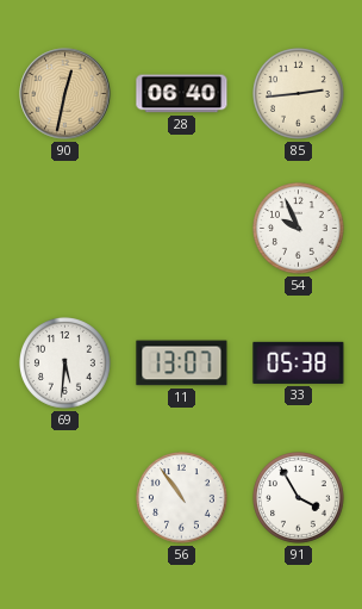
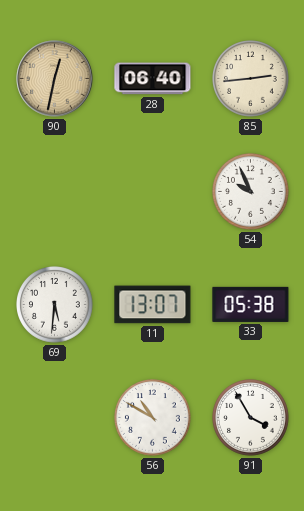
56: 10:54 -> 10:50
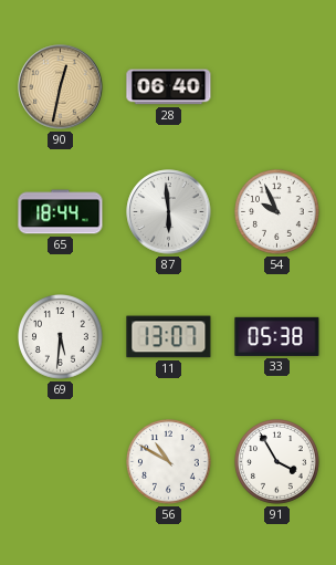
85: 2:44 -> none
65: none -> 18:44
87: none -> 5:59
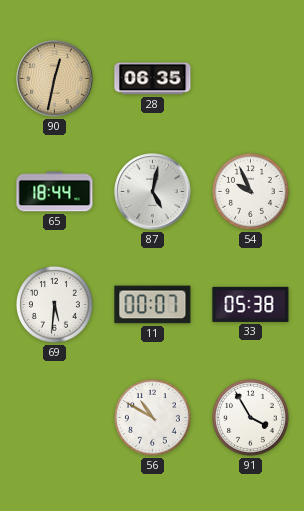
28: 06:40 -> 06:35
87: 5:59 -> 5:02
11: 13:07 -> 00:07
